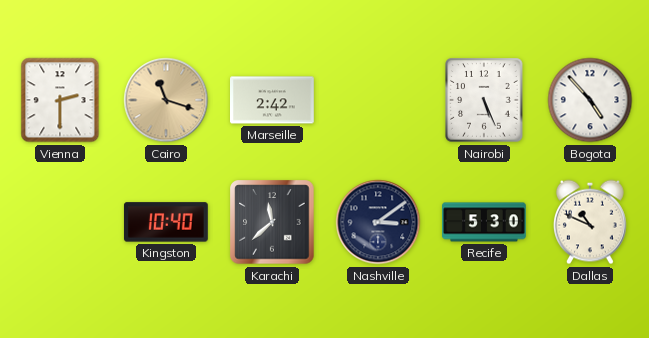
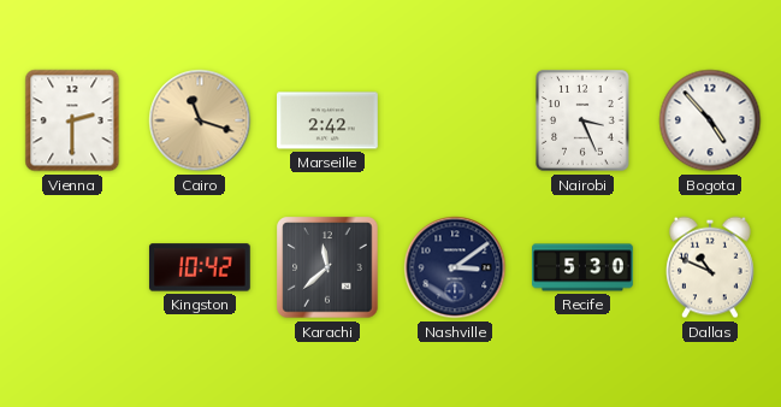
Nairobi: 5:26 -> 3:26
Kingston: 10:40 -> 10:42
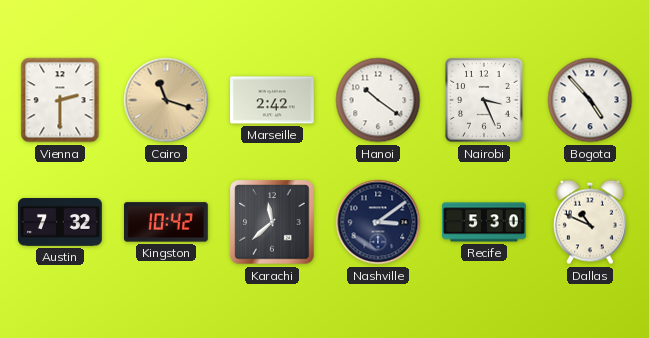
Hanoi: none -> 10:21
Austin: none -> 7:32
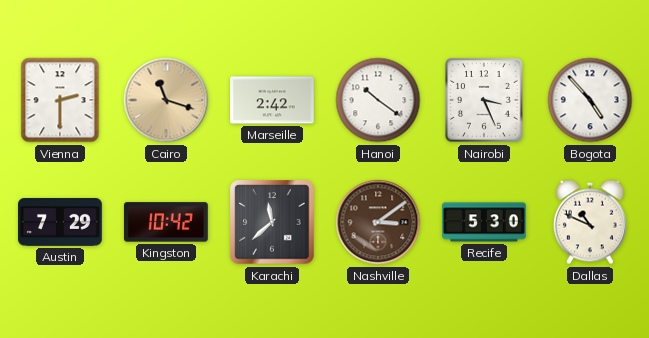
Austin: 7:32 -> 7:29
Nashville dial: navy -> brown
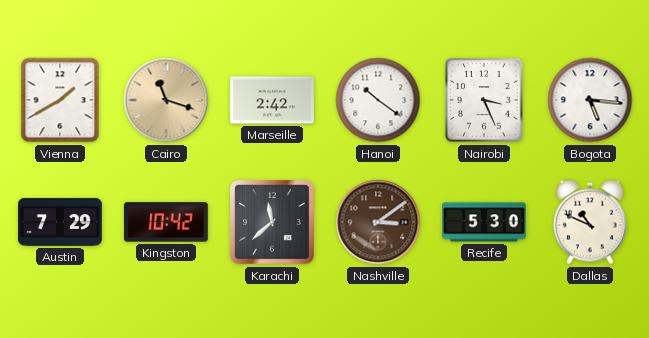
Vienna: 2:30 -> 1:40
Bogota: 4:53 -> 5:16
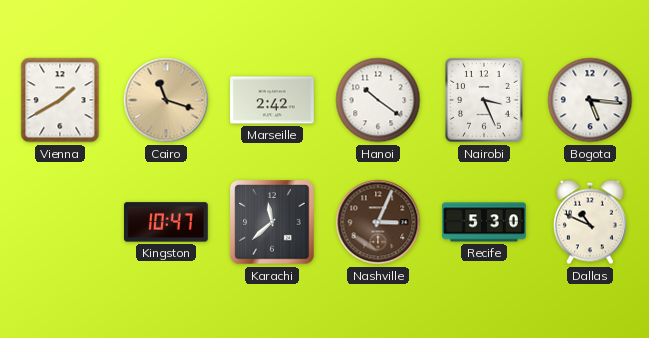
Austin: 7:29 -> none
Kingston: 10:42 -> 10:47
Nashville: 3:09 -> 3:04
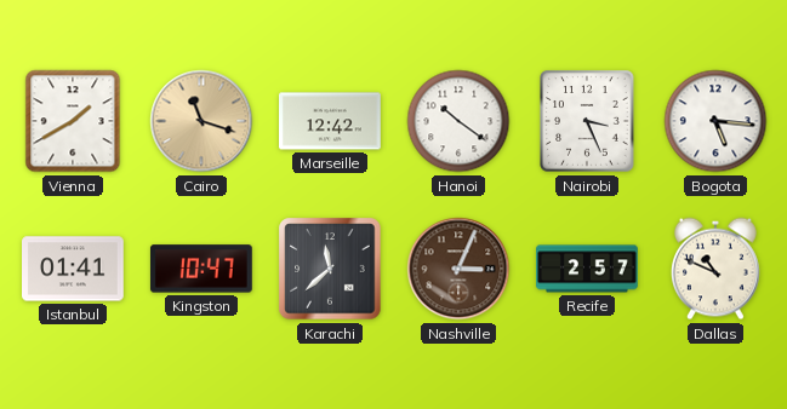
Marseille: 2:42 -> 12:42
Istanbul: none -> 01:41
Recife: 5:30 -> 2:57
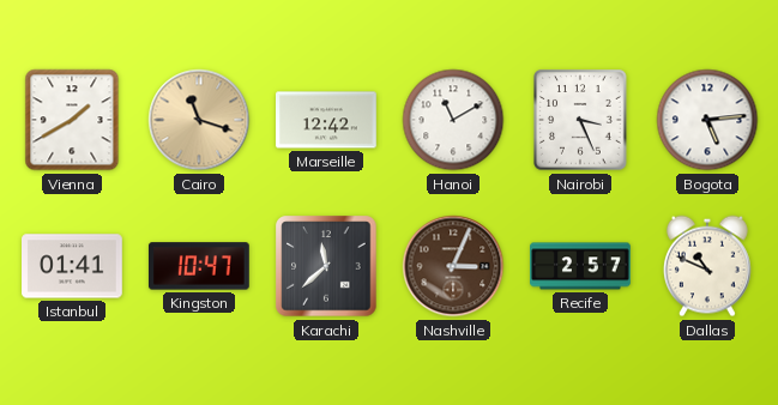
Hanoi: 10:21 -> 11:10
Bogota: 5:16 -> 5:14
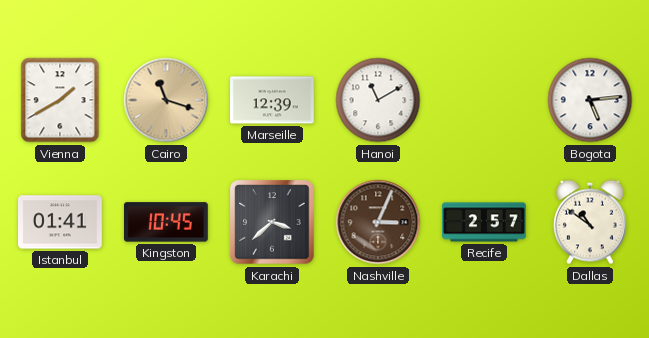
Marseille: 12:42 -> 12:39
Nairobi: 3:26 -> none
Kingston: 10:47 -> 10:45
Karachi: 11:38 -> 3:38
Dallas: 10:49 -> 10:51
